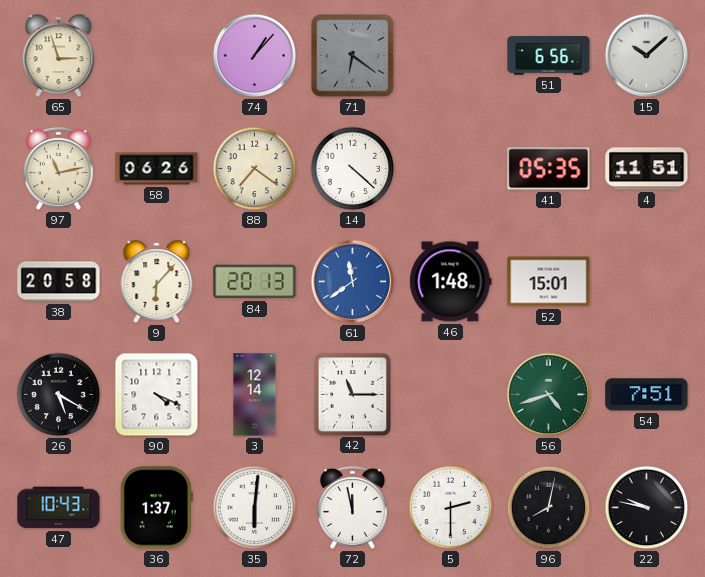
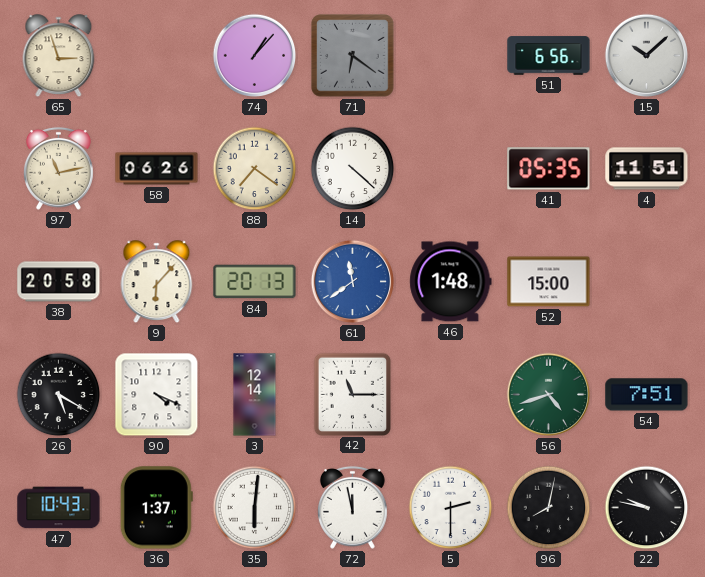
52: 15:01 -> 15:00
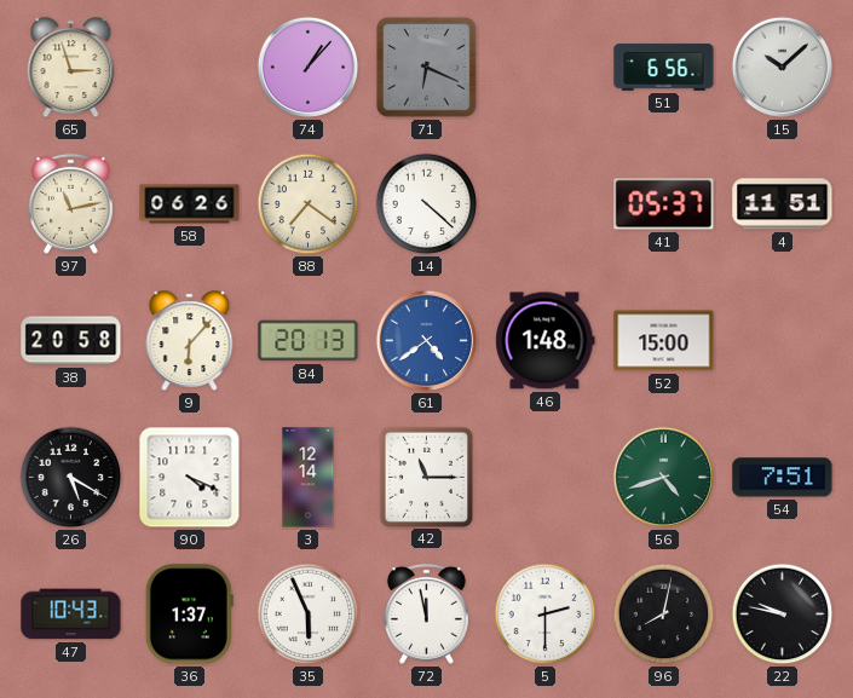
71: 6:21 -> 6:19
41: 05:35 -> 05:37
61: 11:39 -> 4:39
35: 6:01 -> 5:56
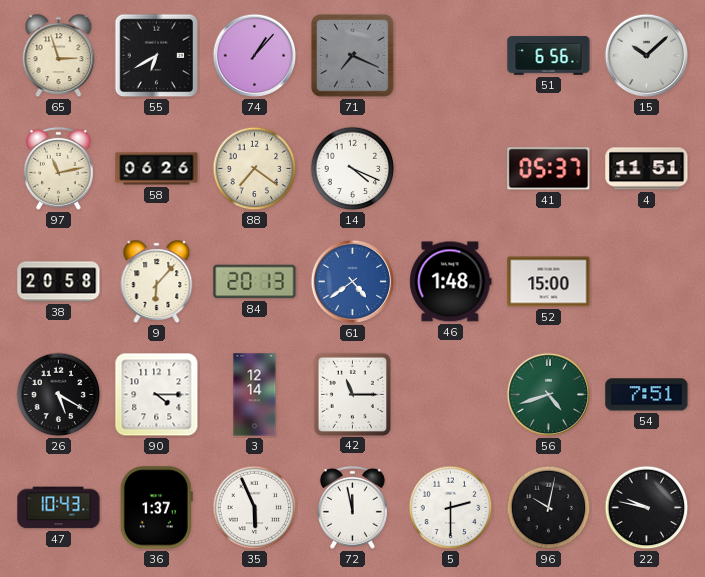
55: none -> 6:40
71: 6:19 -> 7:19
14: 4:22 -> 4:19
90: 4:19 -> 4:15
96: 8:02 -> 10:02
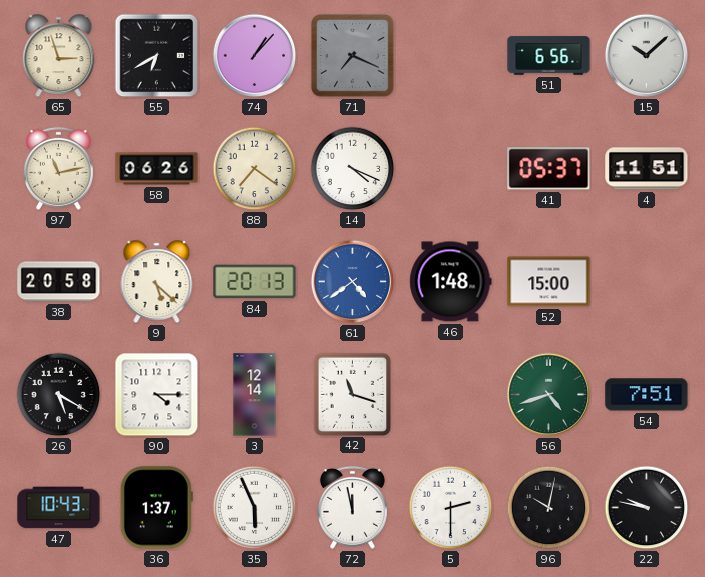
9: 6:07 -> 5:22
42: 11:15 -> 11:18
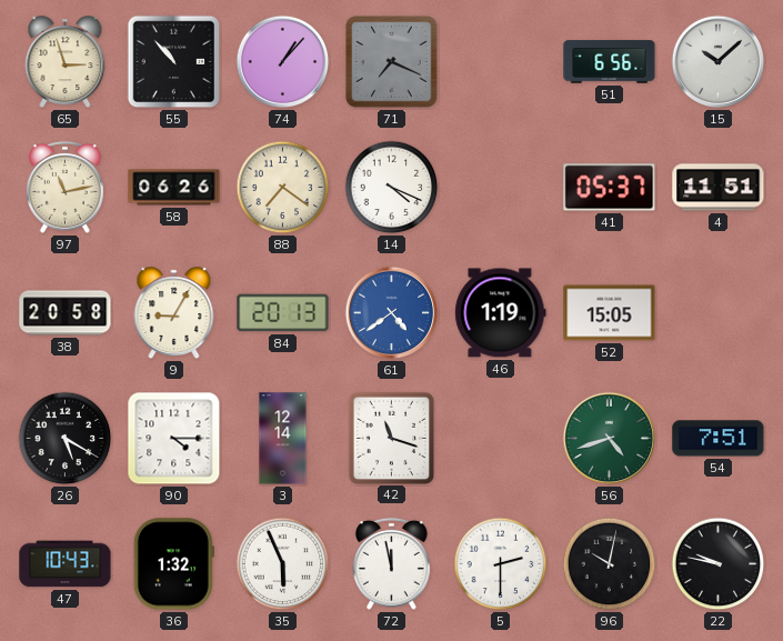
55: 6:40 -> 10:53
9: 5:22 -> 9:05
46: 1:48 -> 1:19
52: 15:00 -> 15:05
36: 1:37 -> 1:32
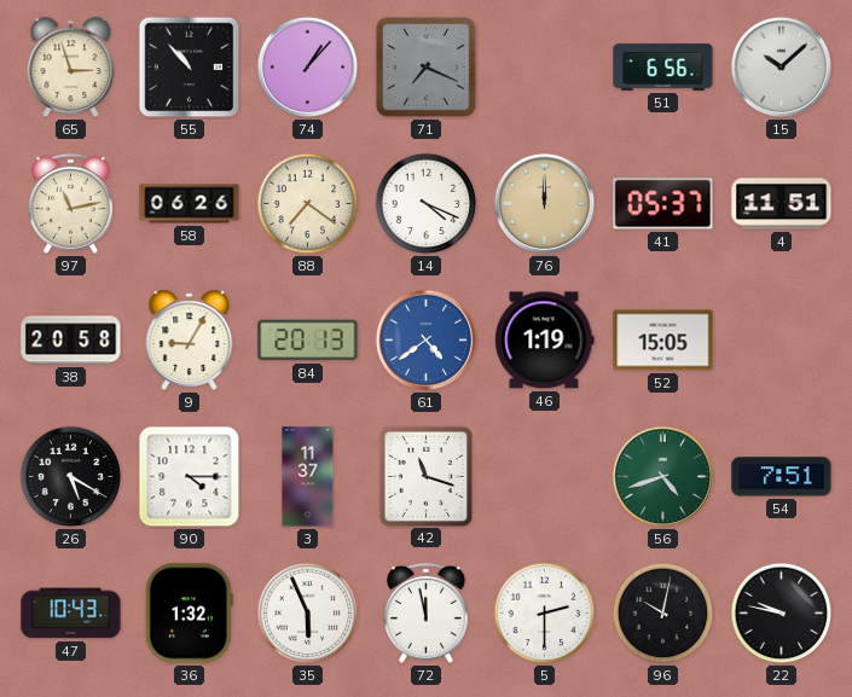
76: none -> 12:00
3: 12:14 -> 11:37
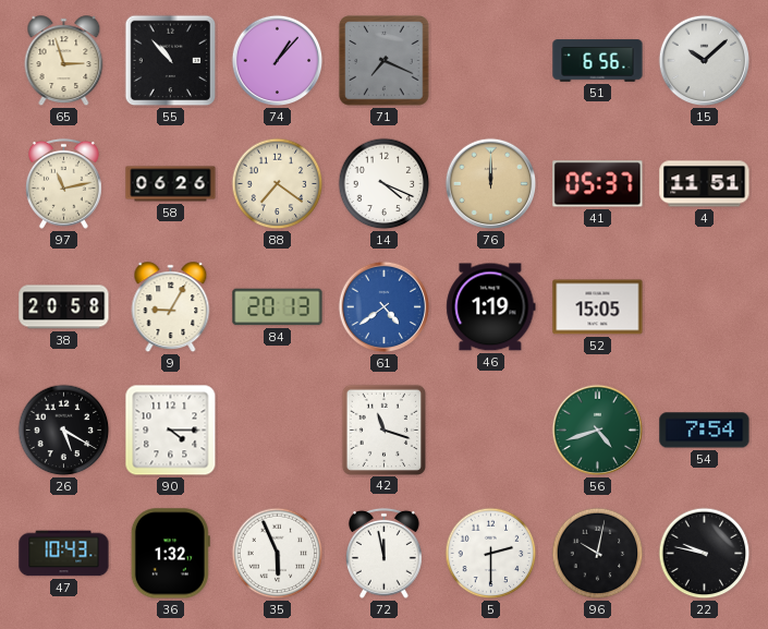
3: 11:37 -> none
54: 7:51 -> 7:54
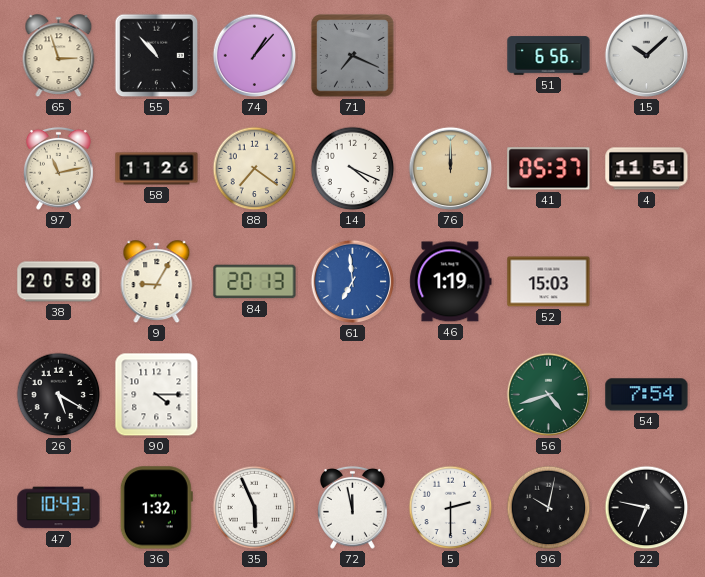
58: 06:26 -> 11:26
61: 4:39 -> 6:59
52: 15:05 -> 15:03
42: 11:18 -> none
22: 9:47 -> 6:47
